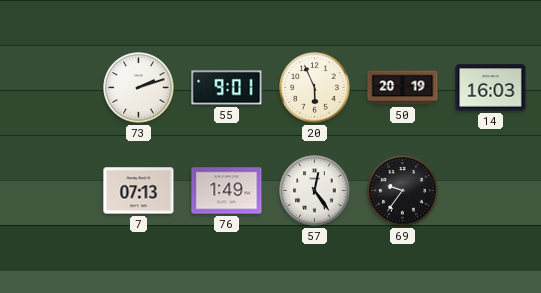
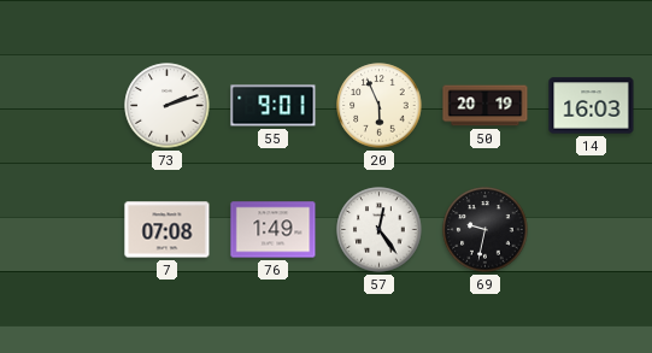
7: 07:13 -> 07:08
69: 9:36 -> 9:32
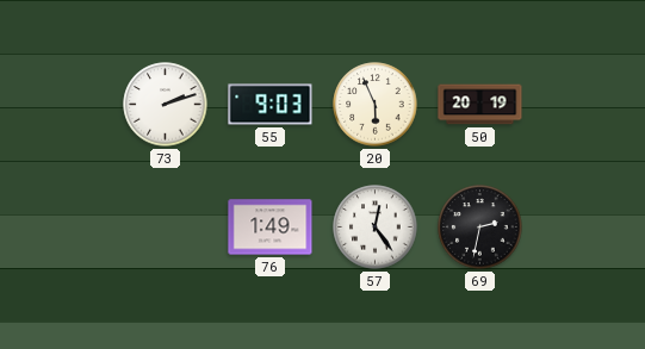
55: 9:01 -> 9:03
14: 16:03 -> none
7: 07:08 -> none
69: 9:32 -> 2:32
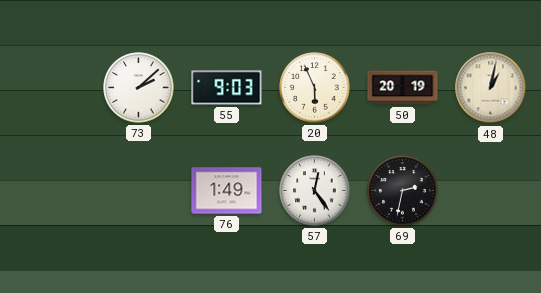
73: 2:12 -> 2:08
48: none -> 1:02
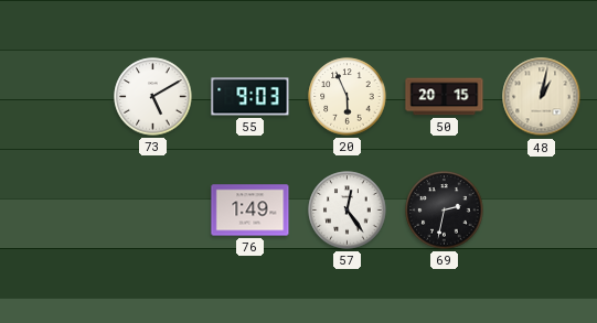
73: 2:08 -> 5:10
50: 20:19 -> 20:15
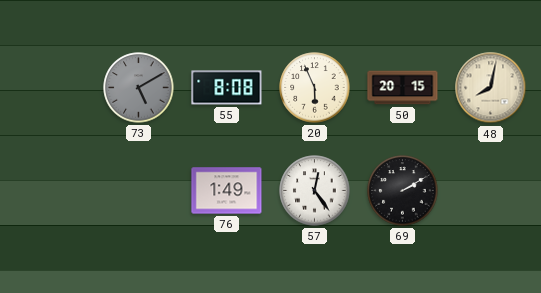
73 dial: white -> grey
55: 9:03 -> 8:08
48: 1:02 -> 8:02
69: 2:32 -> 2:10
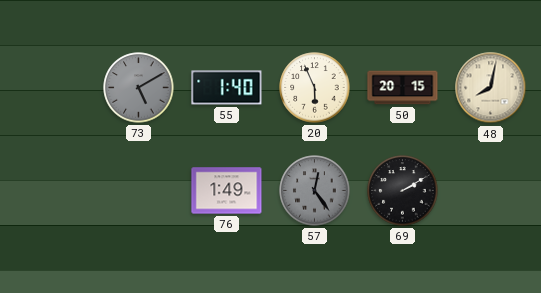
55: 8:08 -> 1:40
57 dial: white -> grey
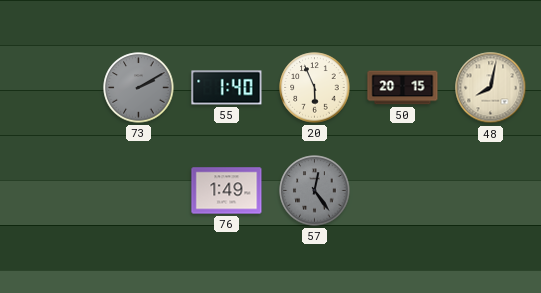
73: 5:10 -> 2:10
69: 2:10 -> none
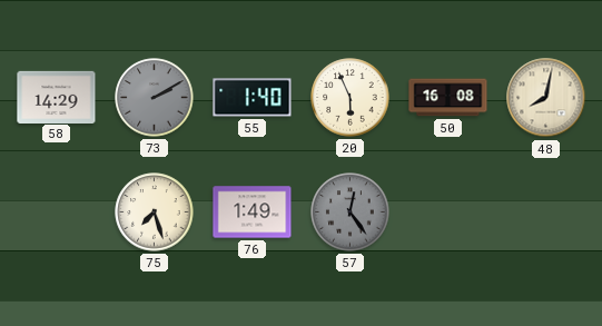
58: none -> 14:29
50: 20:15 -> 16:08
75: none -> 7:27
